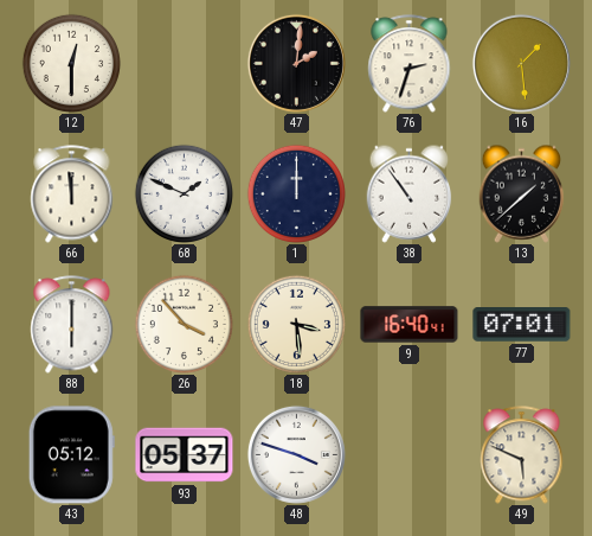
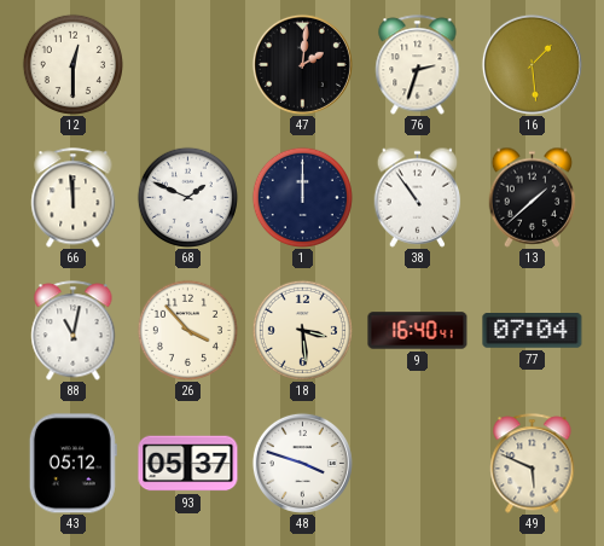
88: 6:00 -> 11:02
77: 07:01 -> 07:04
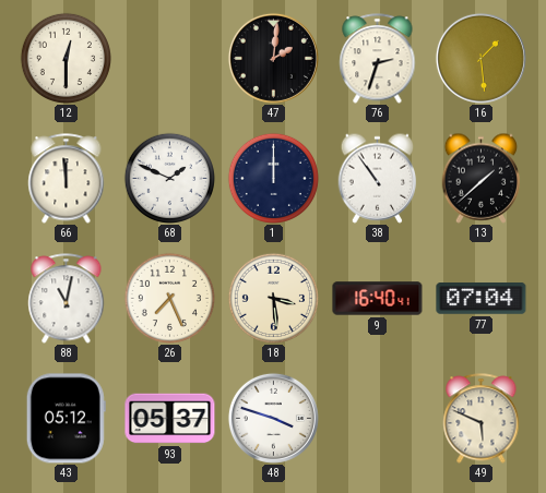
26: 3:53 -> 7:26
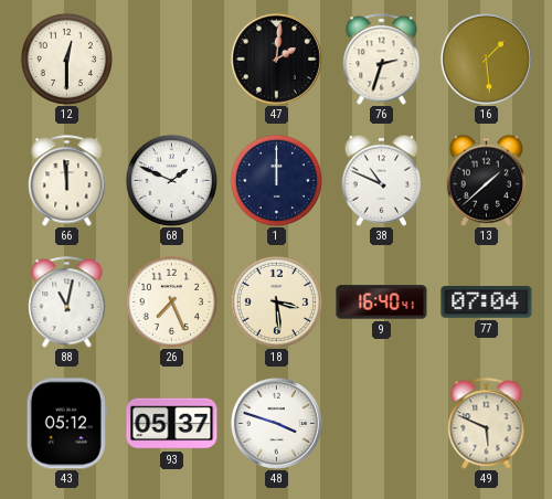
38: 10:54 -> 10:49
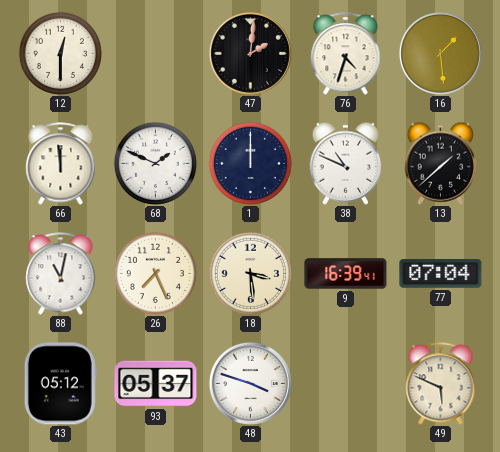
76: 2:33 -> 4:33
9: 16:40 -> 16:39
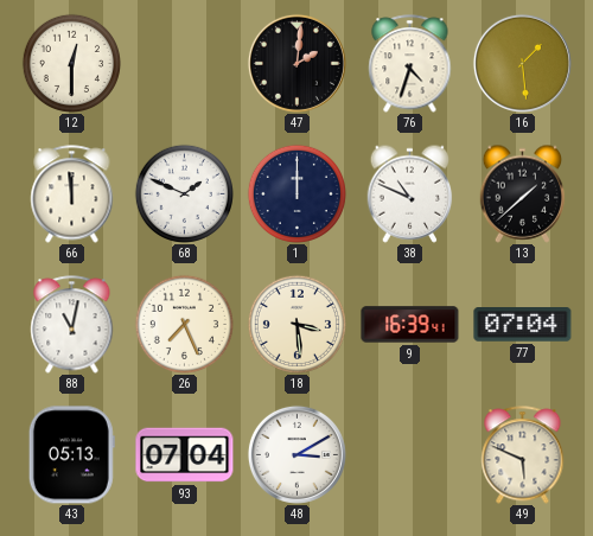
43: 05:12 -> 05:13
93: 05:37 -> 07:04
48: 3:48 -> 3:10
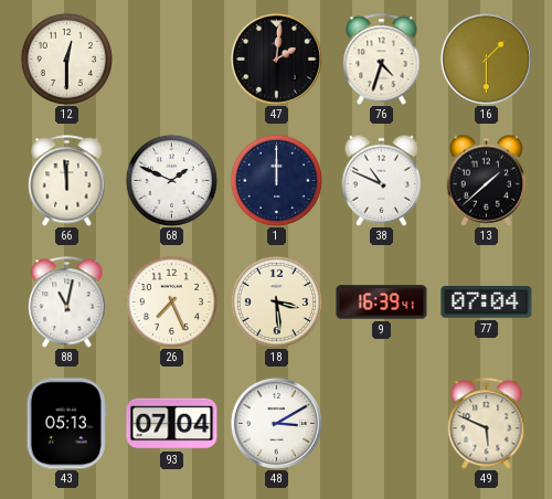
16: 1:29 -> 1:30
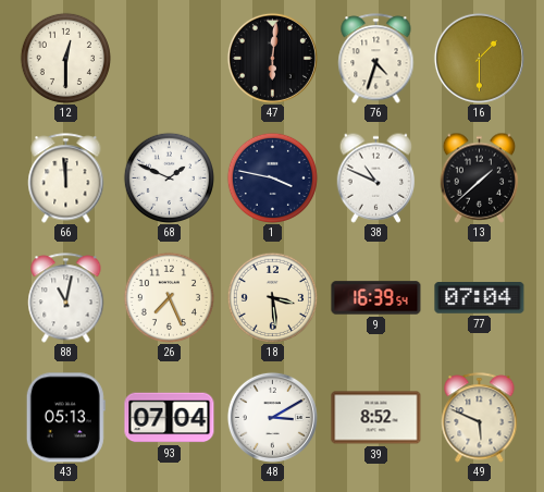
47: 2:01 -> 6:01
1: 12:00 -> 3:47
9: 16:39:41 -> 16:39:54
39: none -> 8:52
